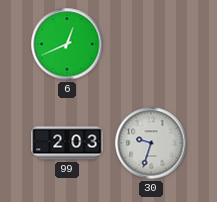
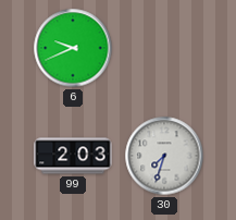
6: 12:41 -> 9:41
30: 9:33 -> 7:33
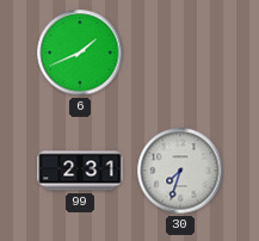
6: 9:41 -> 1:41
99: 2:03 -> 2:31
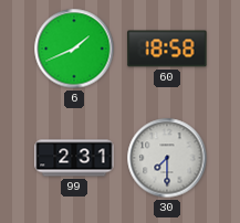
60: none -> 18:58
30: 7:33 -> 7:30
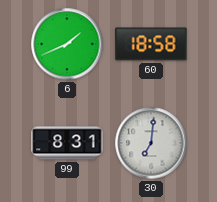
99: 2:31 -> 8:31
30: 7:30 -> 7:01
